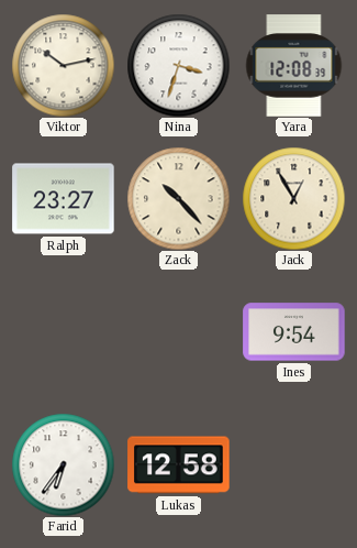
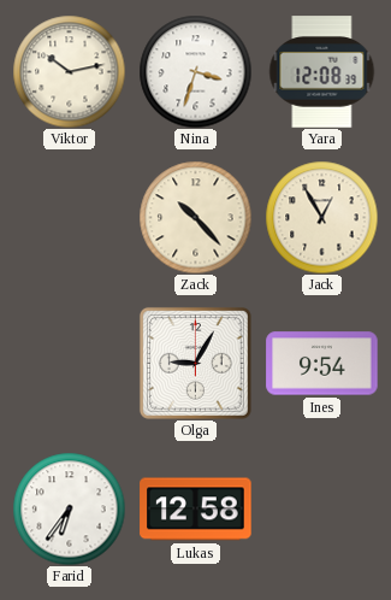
Ralph: 23:27 -> none
Olga: none -> 9:05
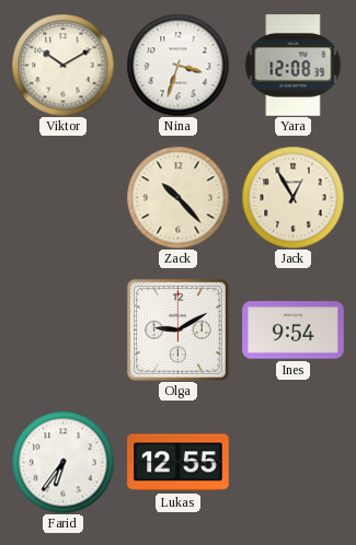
Viktor: 10:13 -> 10:10
Olga: 9:05 -> 9:10
Lukas: 12:58 -> 12:55
